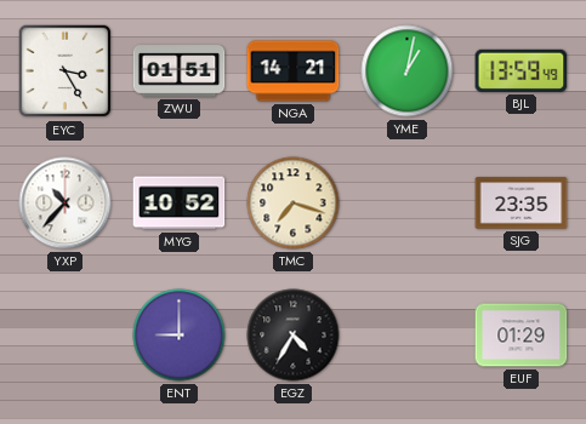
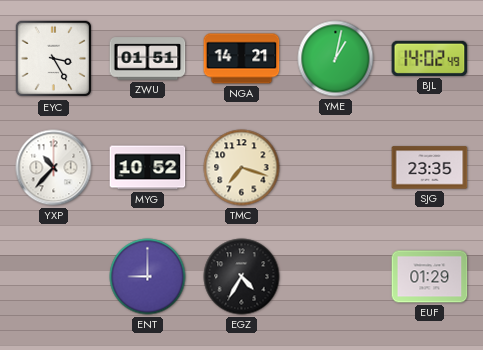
BJL: 13:59 -> 14:02
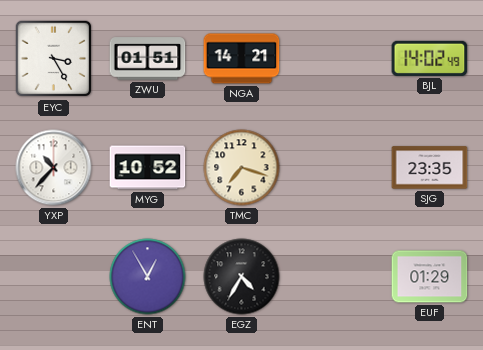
YME: 1:02 -> none
ENT: 9:00 -> 12:55
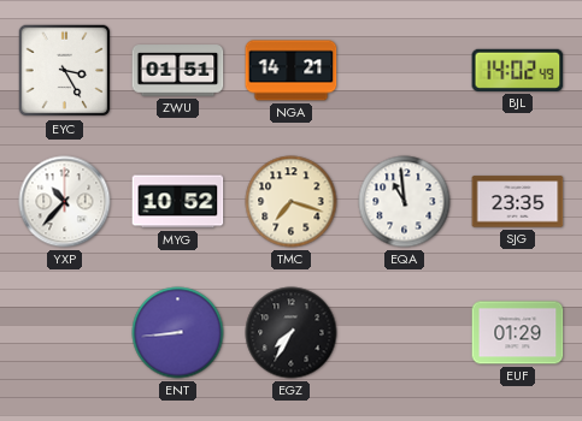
EQA: none -> 10:59
ENT: 12:55 -> 8:44
EGZ: 4:35 -> 7:35
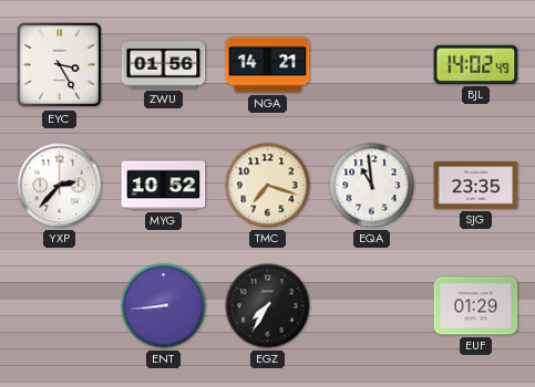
ZWU: 01:51 -> 01:56
YXP: 10:37 -> 2:37
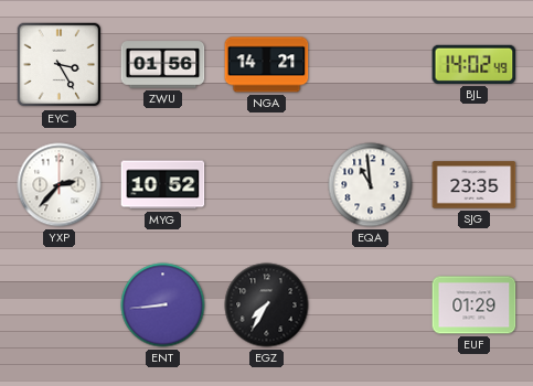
TMC: 7:18 -> none
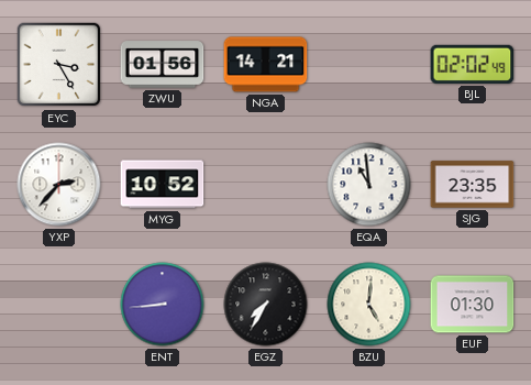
BJL: 14:02 -> 02:02
BZU: none -> 5:01
EUF: 01:29 -> 01:30
